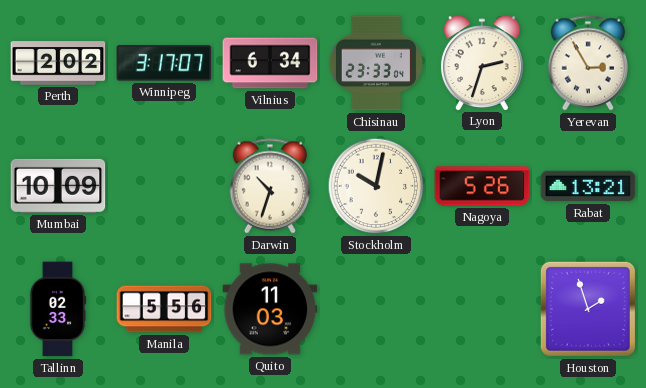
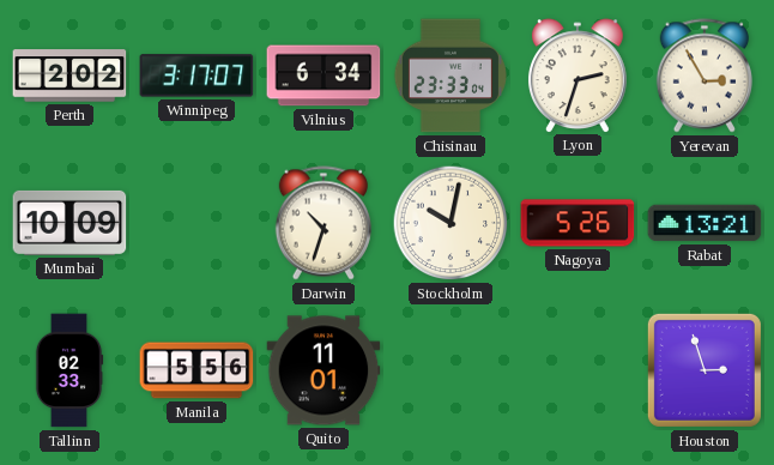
Quito: 11:03 -> 11:01
Houston: 1:57 -> 2:57
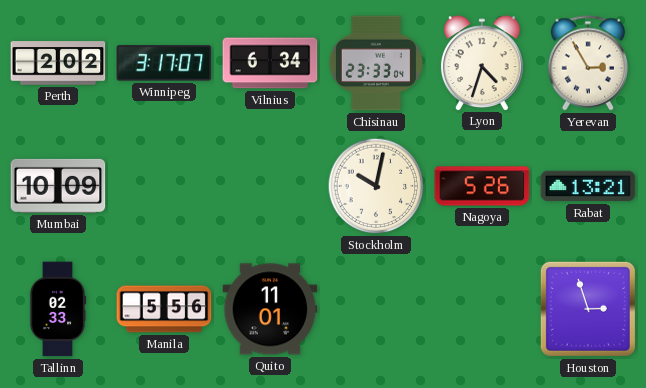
Lyon: 2:33 -> 4:33
Darwin: 10:33 -> none
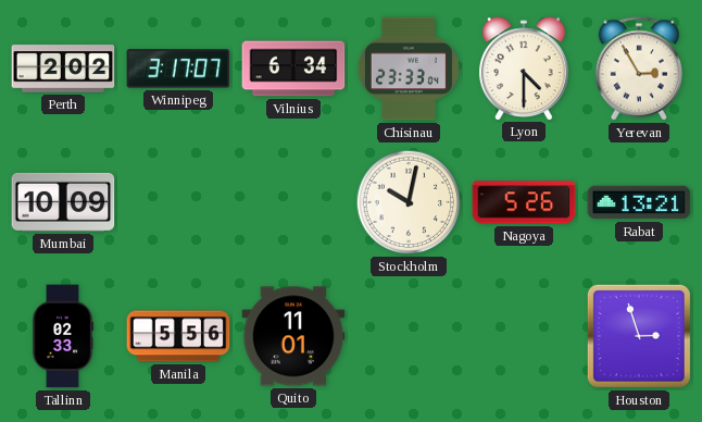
Lyon: 4:33 -> 4:30
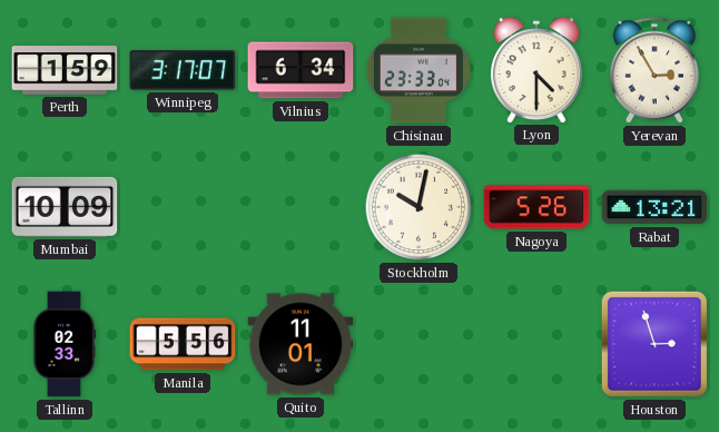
Perth: 2:02 -> 1:59
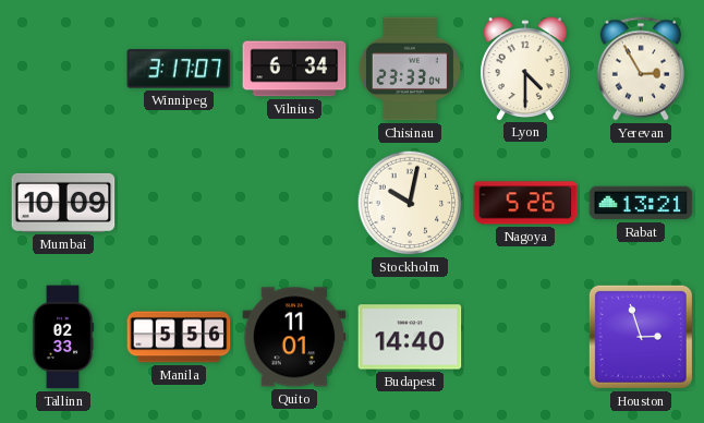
Perth: 1:59 -> none
Budapest: none -> 14:40
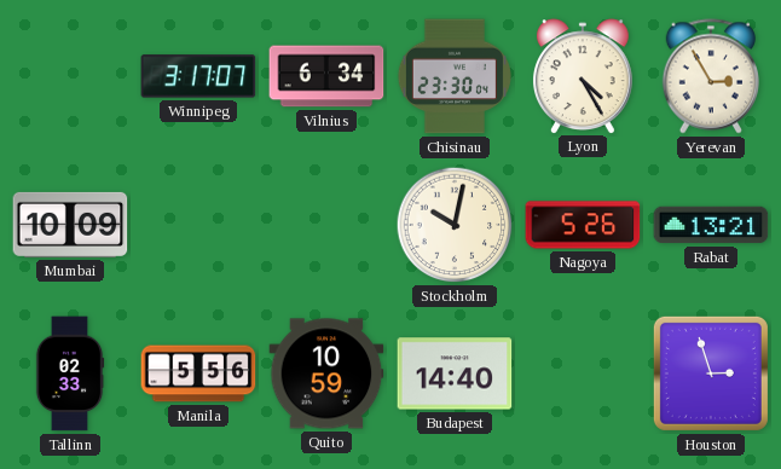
Chisinau: 23:33 -> 23:30
Lyon: 4:30 -> 4:25
Quito: 11:01 -> 10:59
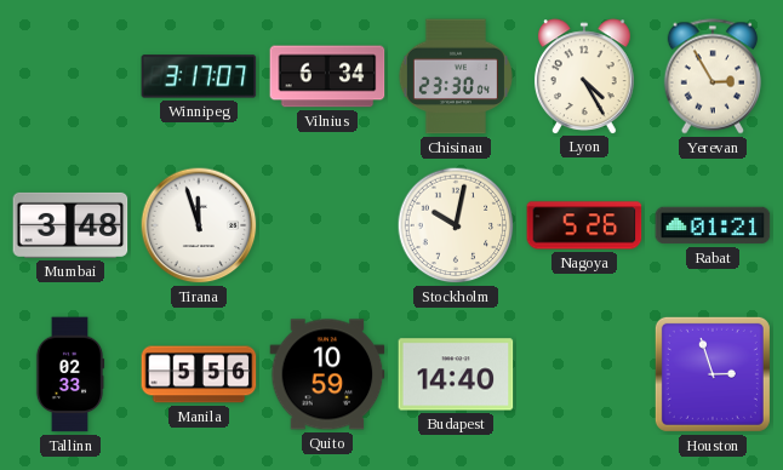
Mumbai: 10:09 -> 3:48
Tirana: none -> 11:57
Rabat: 13:21 -> 01:21
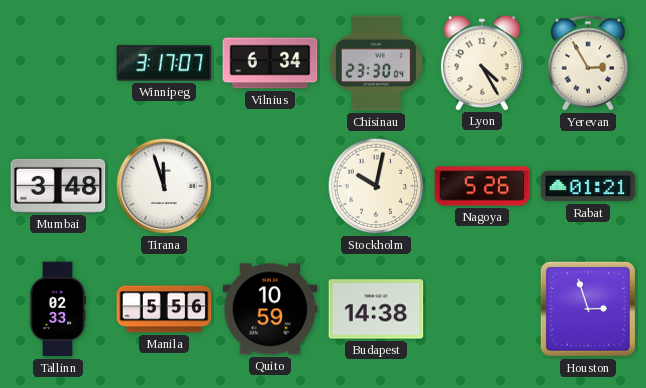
Budapest: 14:40 -> 14:38
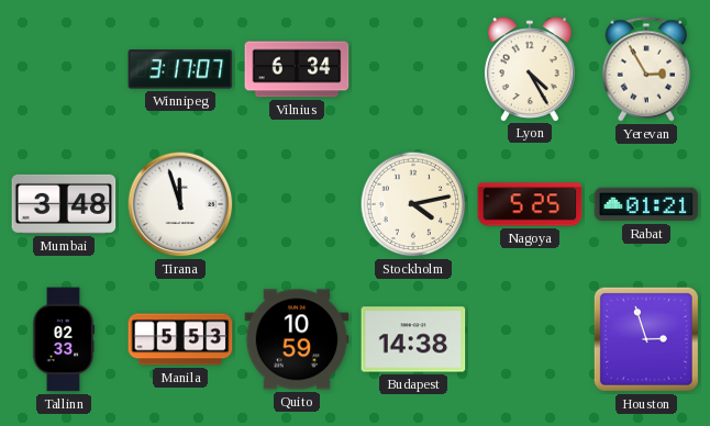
Chisinau: 23:30 -> none
Stockholm: 10:02 -> 4:13
Nagoya: 5:26 -> 5:25
Manila: 5:56 -> 5:53
